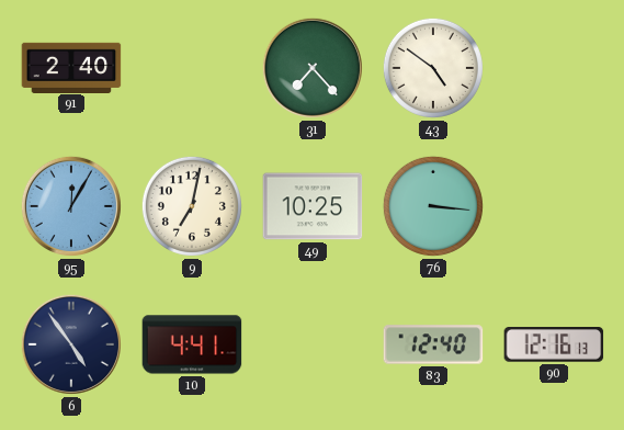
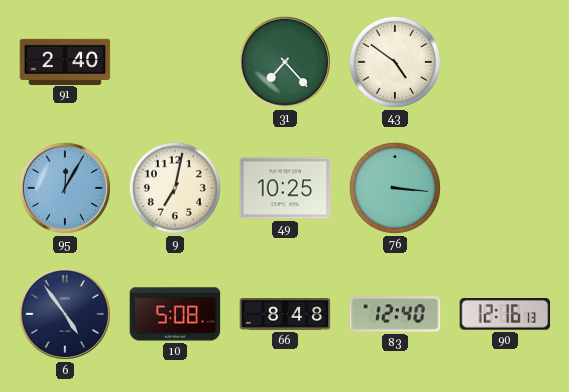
10: 4:41 -> 5:08
66: none -> 8:48
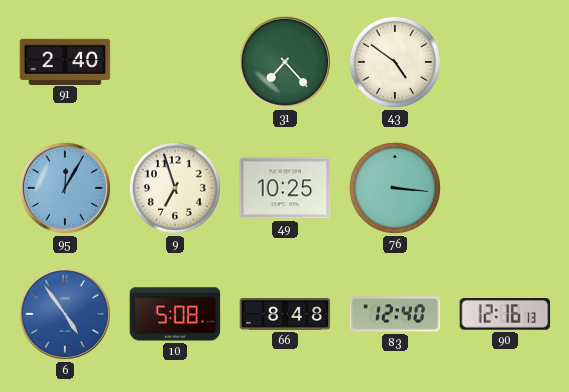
9: 7:02 -> 6:57
6 dial: navy -> blue
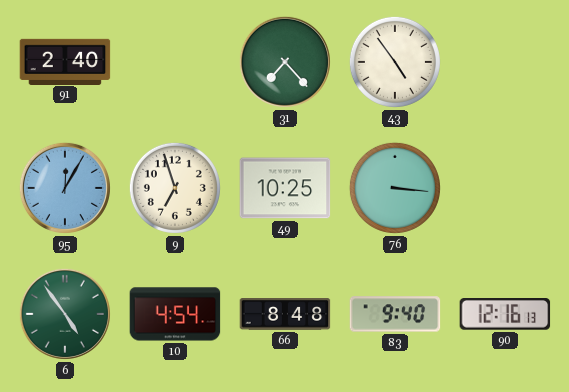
43: 4:51 -> 4:54
6 dial: blue -> green
10: 5:08 -> 4:54
83: 12:40 -> 9:40
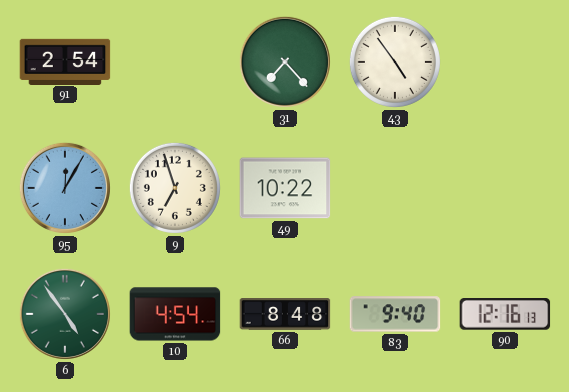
91: 2:40 -> 2:54
49: 10:25 -> 10:22
76: 3:16 -> none
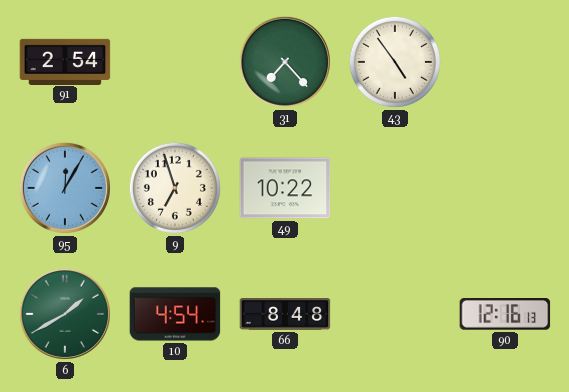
6: 4:54 -> 1:40
83: 9:40 -> none
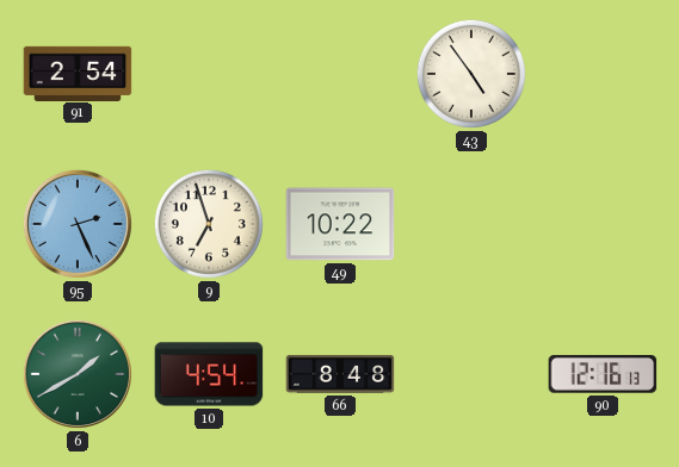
31: 7:23 -> none
95: 12:05 -> 2:26
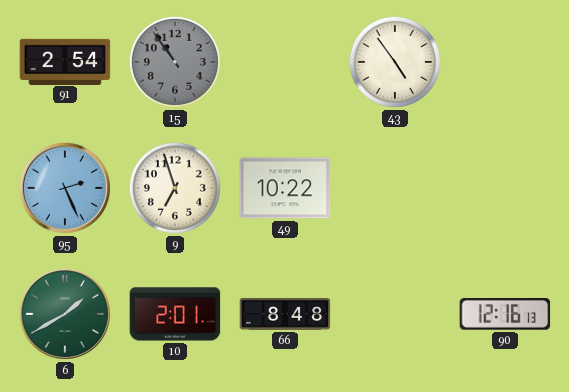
15: none -> 10:54
10: 4:54 -> 2:01
